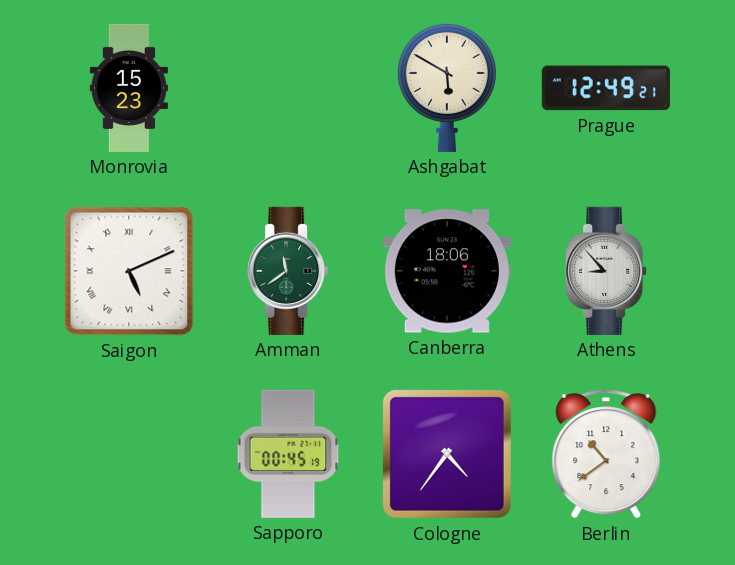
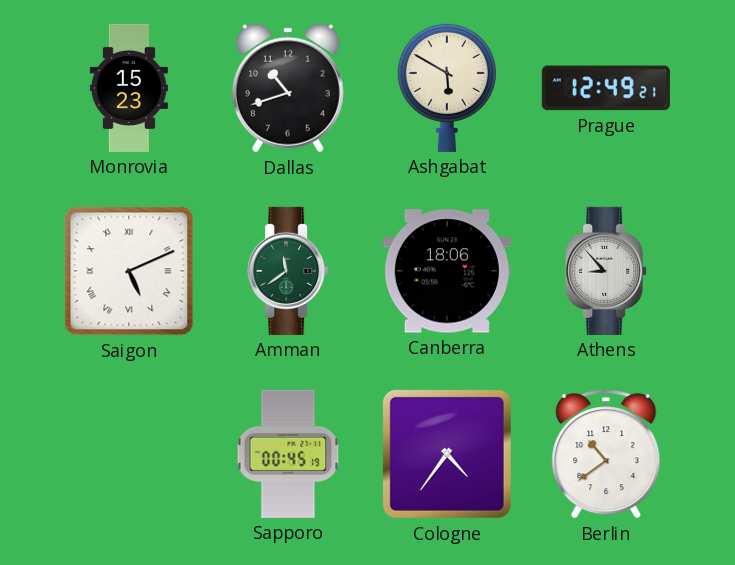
Dallas: none -> 10:42
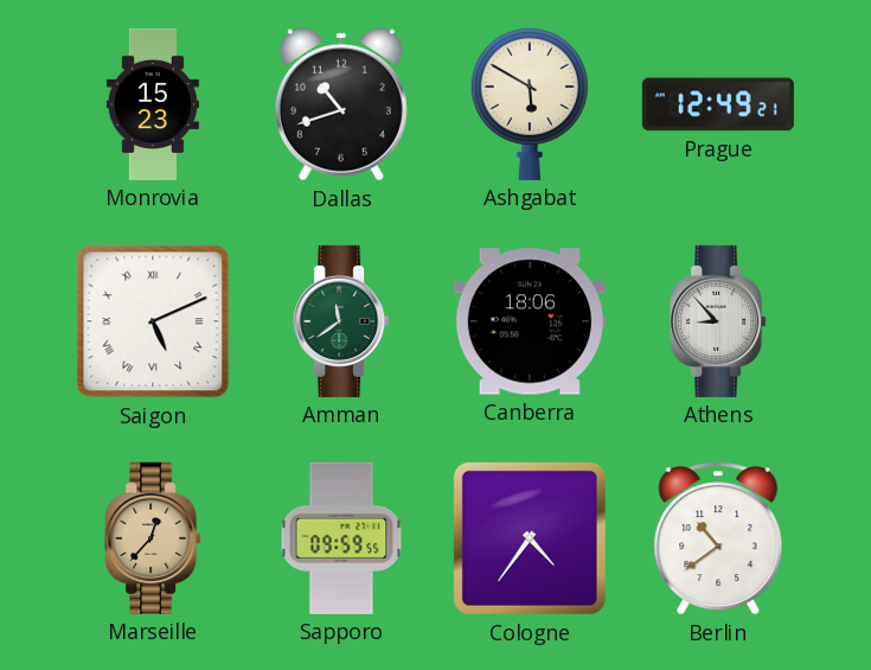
Marseille: none -> 12:37
Sapporo: 00:45 -> 09:59
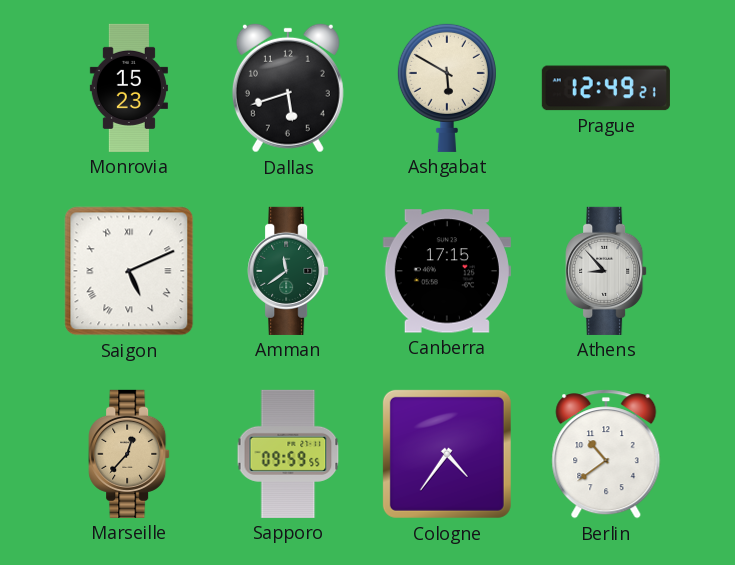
Dallas: 10:42 -> 5:42
Canberra: 18:06 -> 17:15
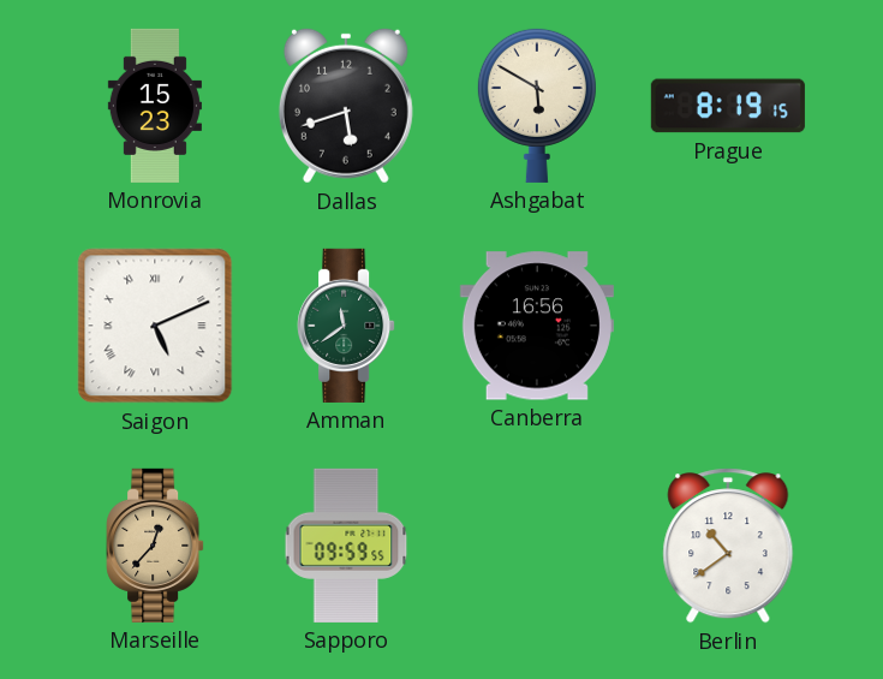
Prague: 12:49 -> 8:19
Canberra: 17:15 -> 16:56
Athens: 8:53 -> none
Cologne: 4:36 -> none
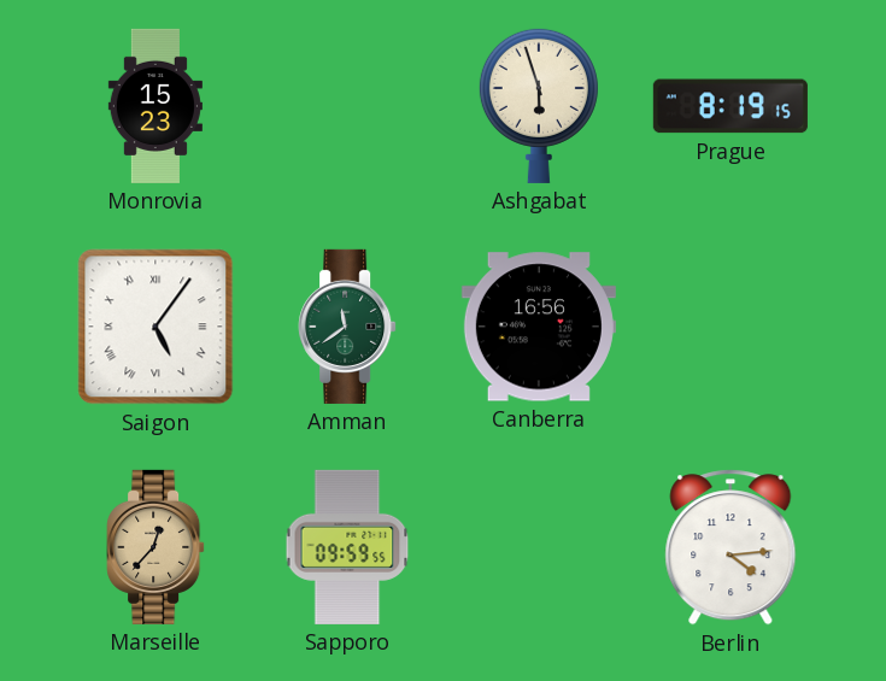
Dallas: 5:42 -> none
Ashgabat: 5:50 -> 5:57
Saigon: 5:11 -> 5:06
Berlin: 10:39 -> 4:14
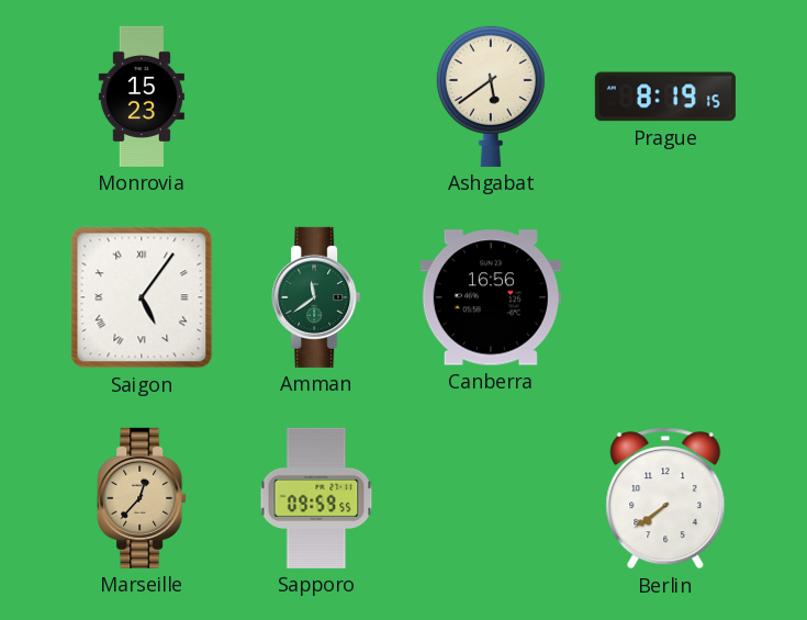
Ashgabat: 5:57 -> 5:39
Berlin: 4:14 -> 7:39
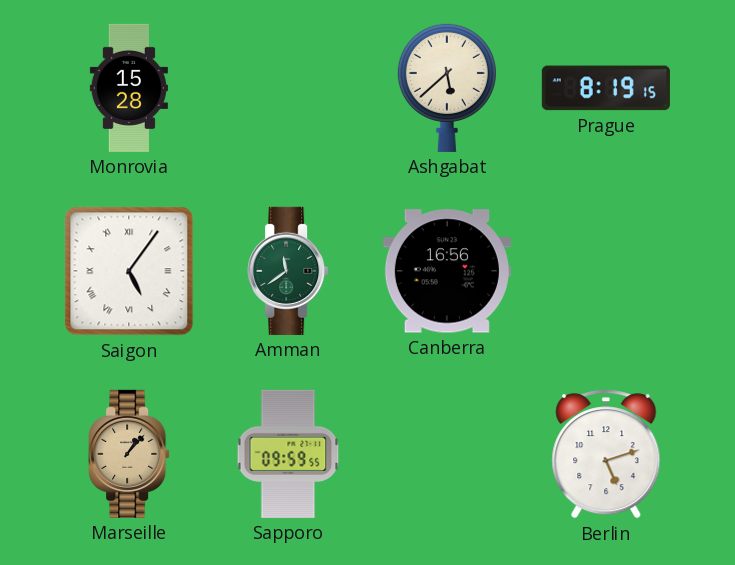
Monrovia: 15:23 -> 15:28
Ashgabat: 5:39 -> 5:38
Marseille: 12:37 -> 1:07
Berlin: 7:39 -> 5:12
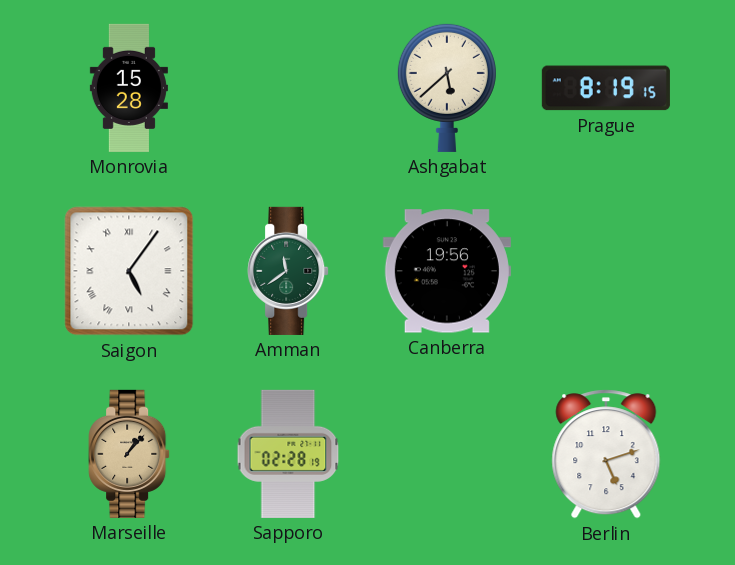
Canberra: 16:56 -> 19:56
Sapporo: 09:59 -> 02:28
